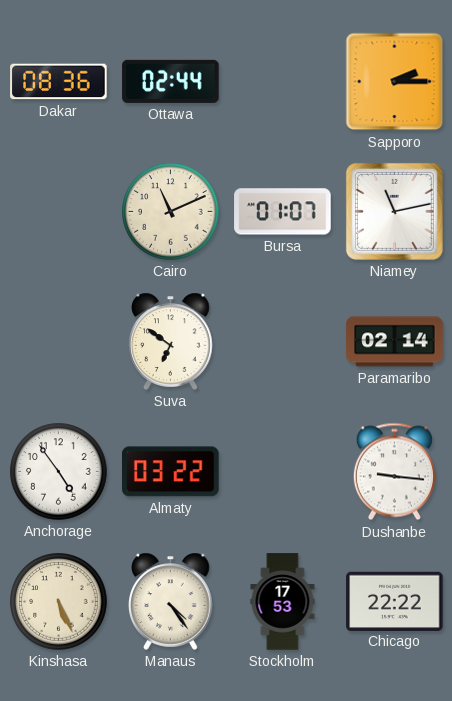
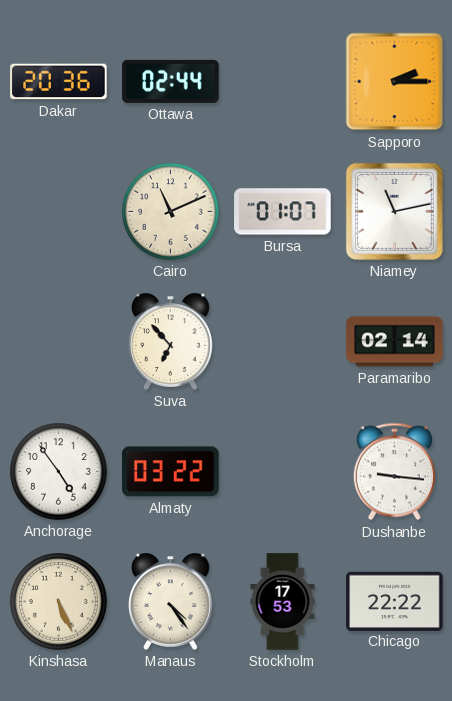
Dakar: 08:36 -> 20:36
Suva: 6:51 -> 6:53
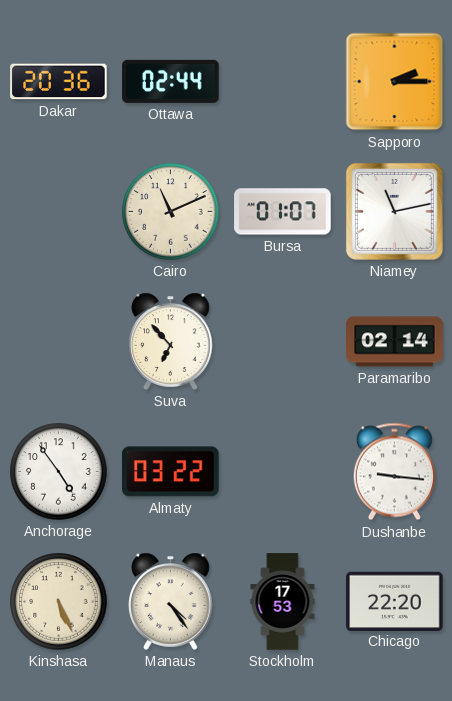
Chicago: 22:22 -> 22:20
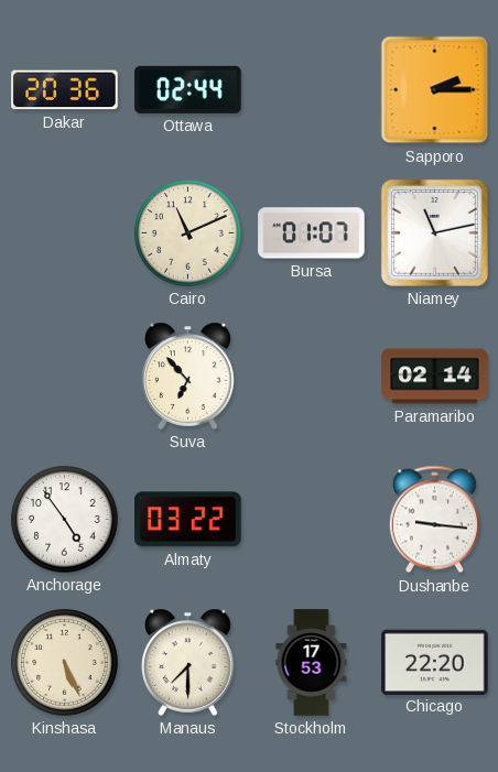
Manaus: 4:24 -> 7:30
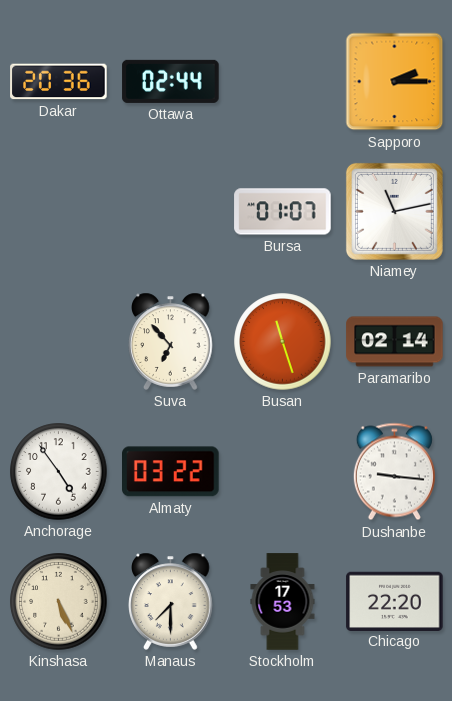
Cairo: 11:11 -> none
Busan: none -> 11:27
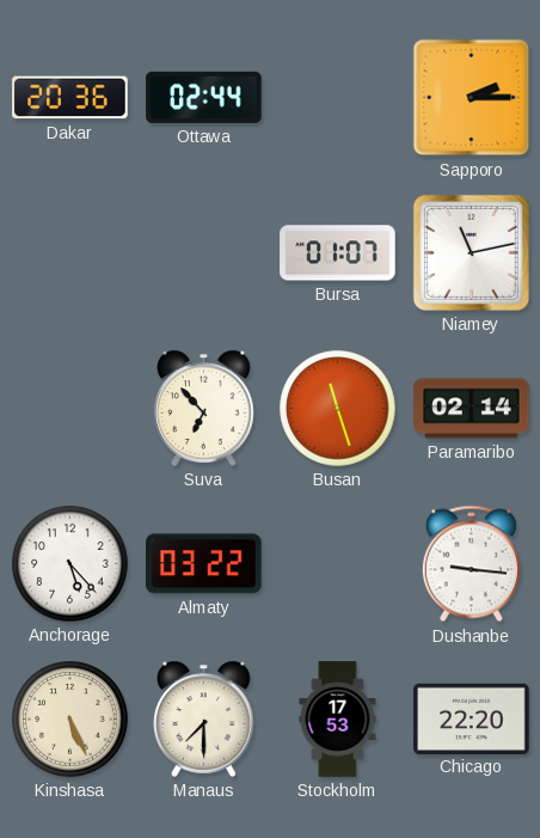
Anchorage: 4:54 -> 5:23
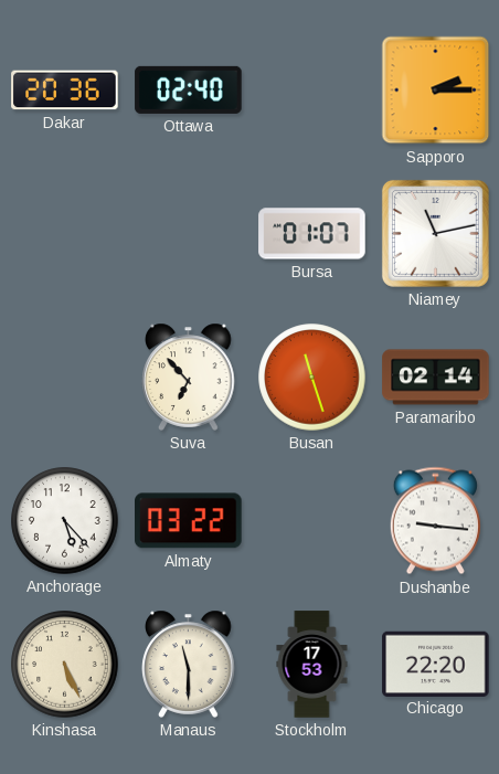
Ottawa: 02:44 -> 02:40
Manaus: 7:30 -> 11:30
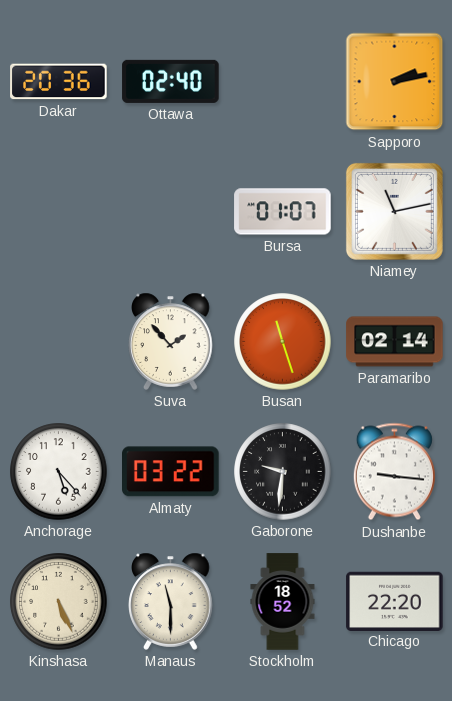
Sapporo: 2:15 -> 2:13
Suva: 6:53 -> 1:53
Gaborone: none -> 9:31
Stockholm: 17:53 -> 18:52
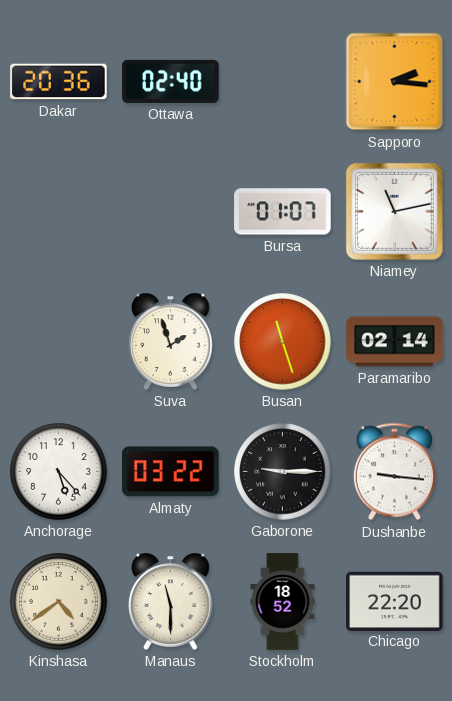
Sapporo: 2:13 -> 2:16
Suva: 1:53 -> 1:57
Gaborone: 9:31 -> 9:15
Kinshasa: 5:26 -> 4:39
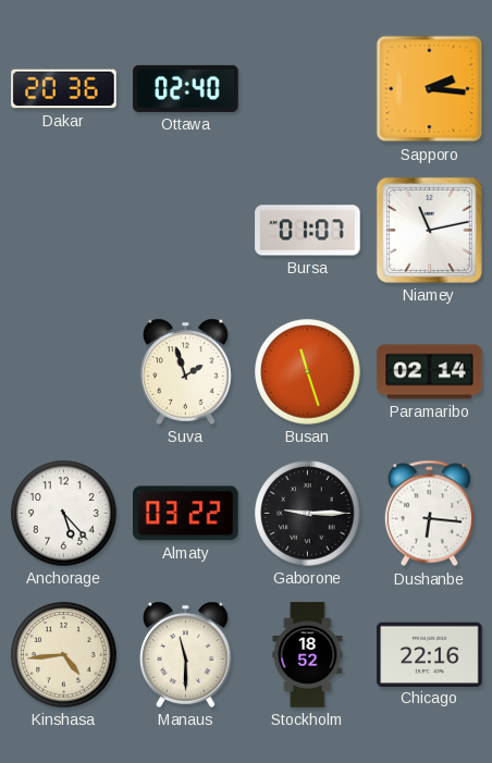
Dushanbe: 9:16 -> 6:16
Kinshasa: 4:39 -> 4:44
Chicago: 22:20 -> 22:16
